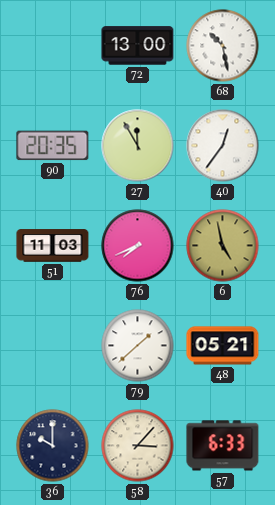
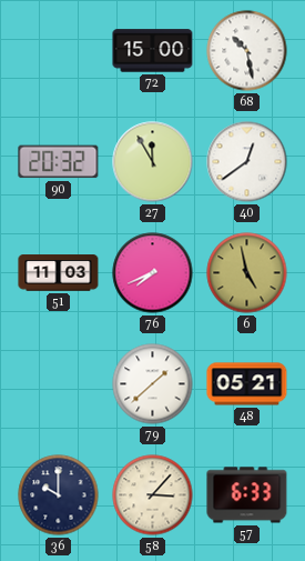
72: 13:00 -> 15:00
90: 20:35 -> 20:32
40: 12:36 -> 12:39
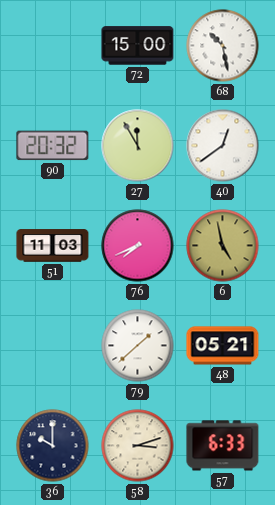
58: 3:07 -> 3:12
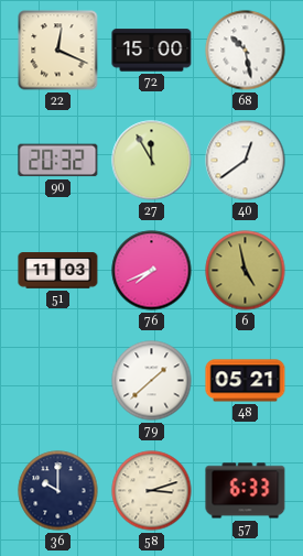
22: none -> 12:19
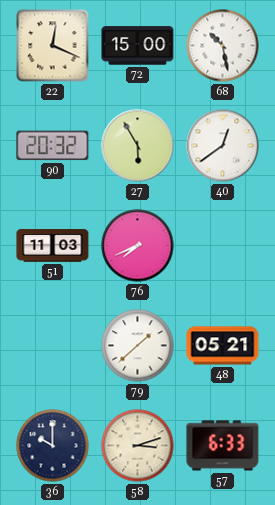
27: 11:55 -> 5:55
6: 4:58 -> none
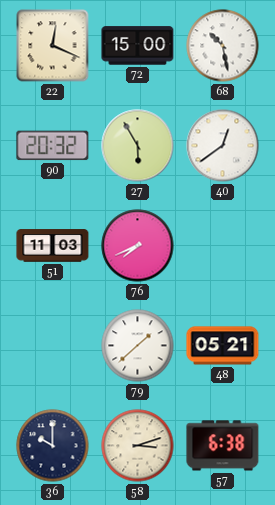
57: 6:33 -> 6:38
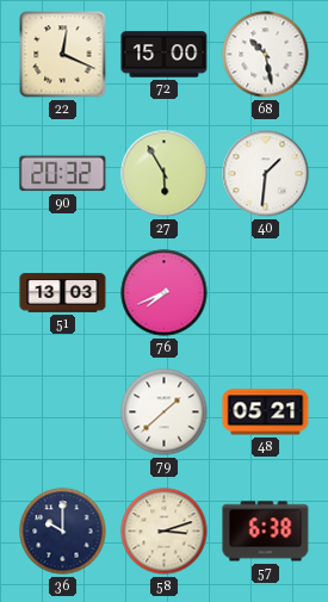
40: 12:39 -> 1:31
51: 11:03 -> 13:03
